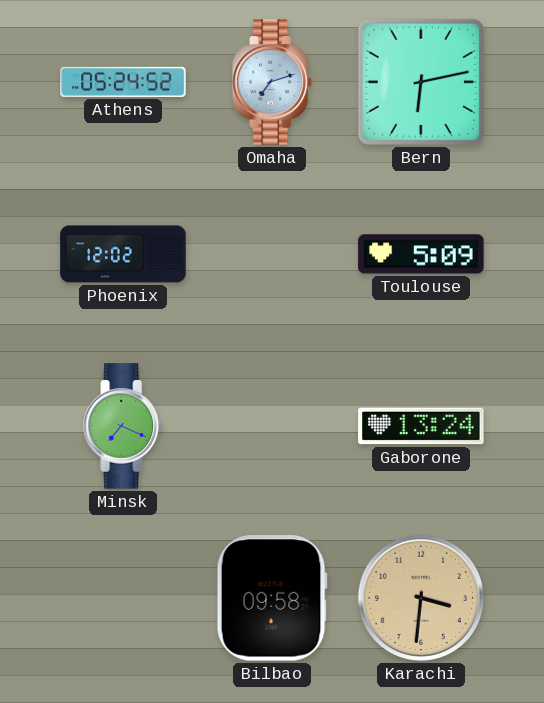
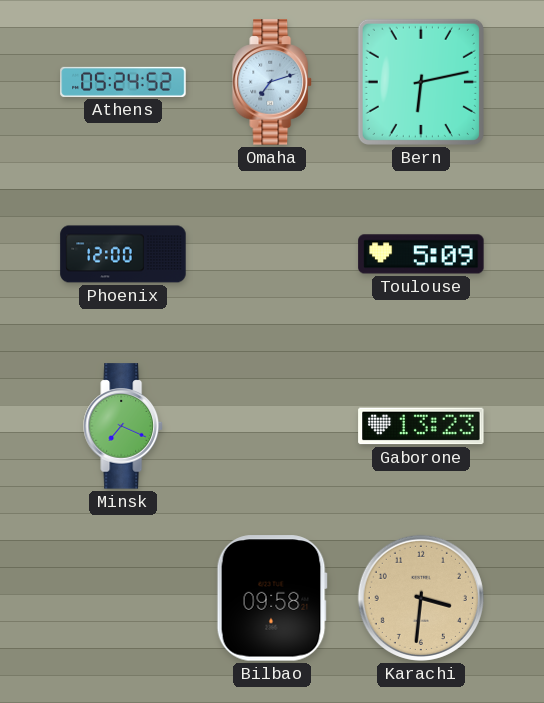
Phoenix: 12:02 -> 12:00
Gaborone: 13:24 -> 13:23
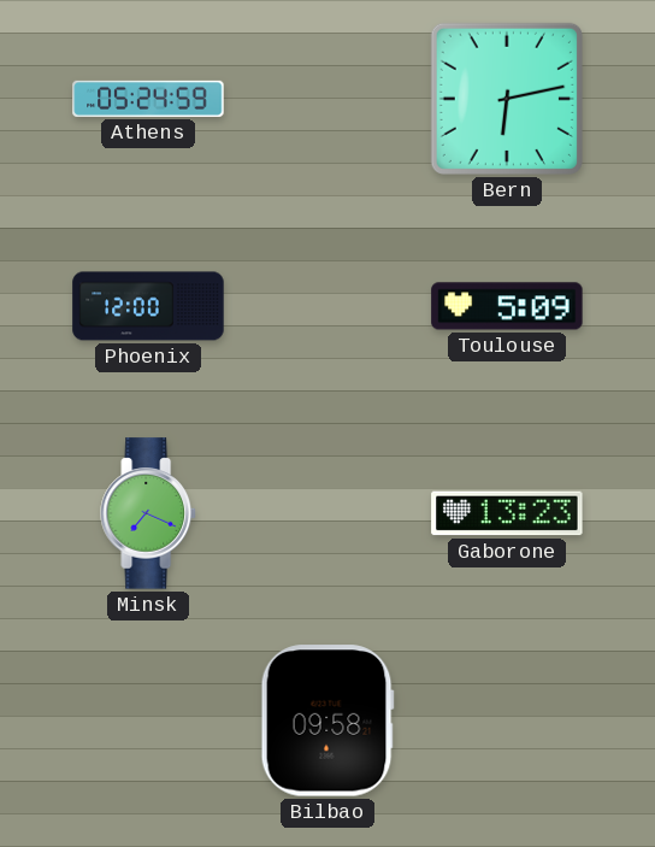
Athens: 05:24:52 -> 05:24:59
Omaha: 7:12 -> none
Karachi: 3:31 -> none
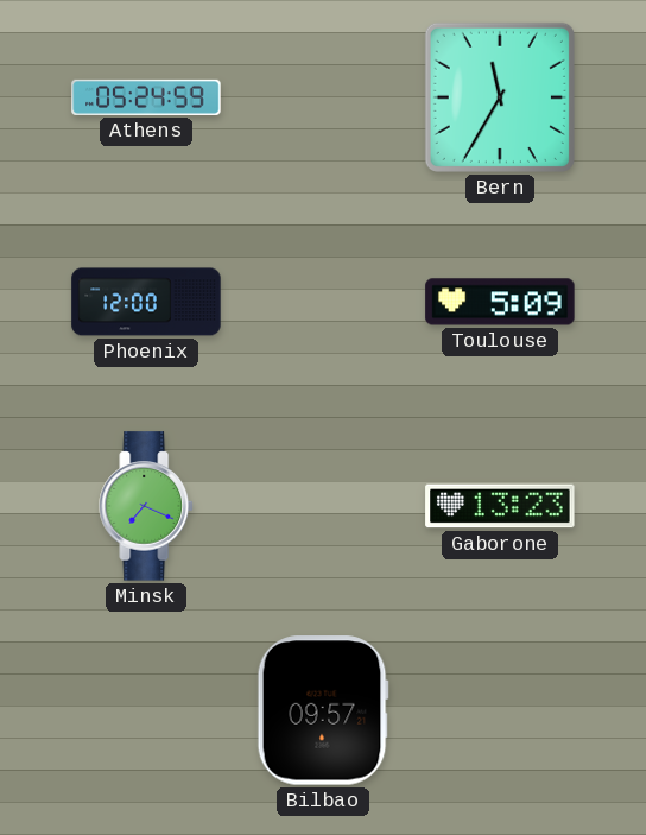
Bern: 6:13 -> 11:35
Bilbao: 09:58 -> 09:57
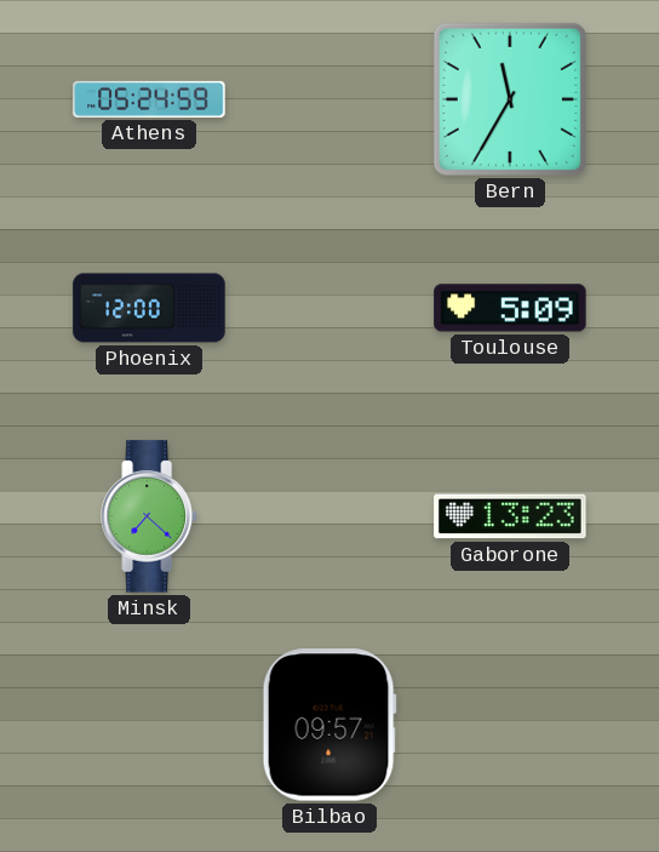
Minsk: 7:19 -> 7:22
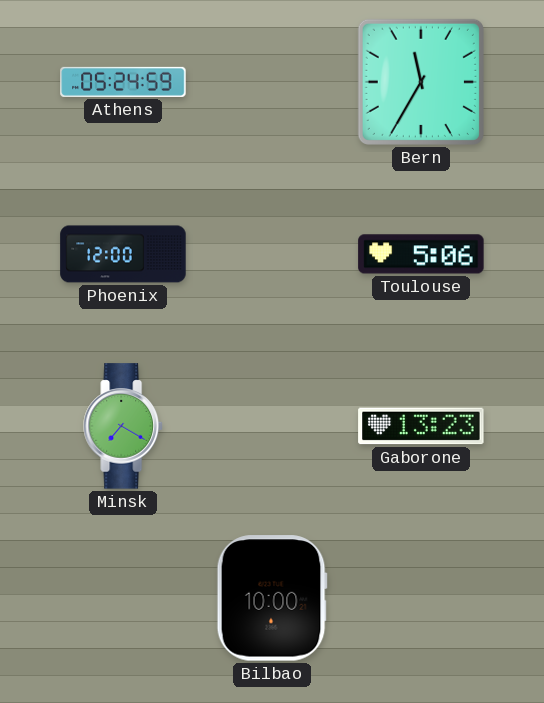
Toulouse: 5:09 -> 5:06
Minsk: 7:22 -> 7:20
Bilbao: 09:57 -> 10:00
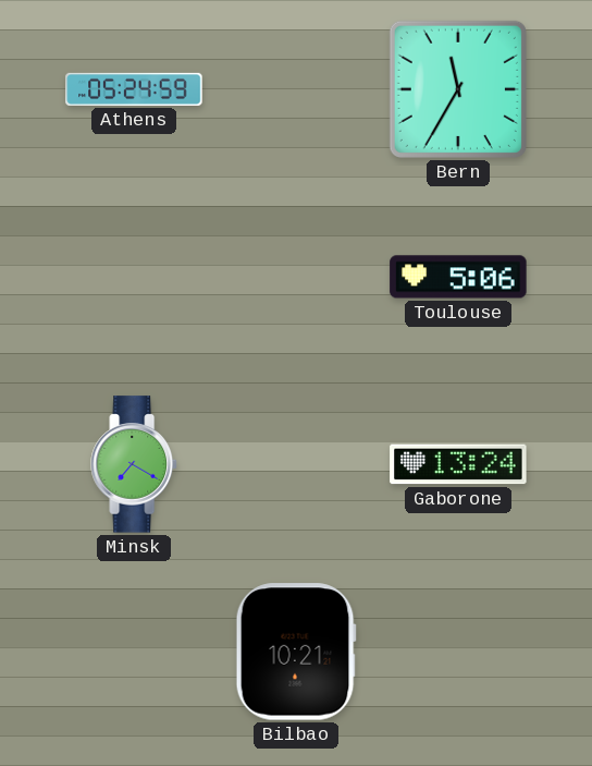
Phoenix: 12:00 -> none
Gaborone: 13:23 -> 13:24
Bilbao: 10:00 -> 10:21
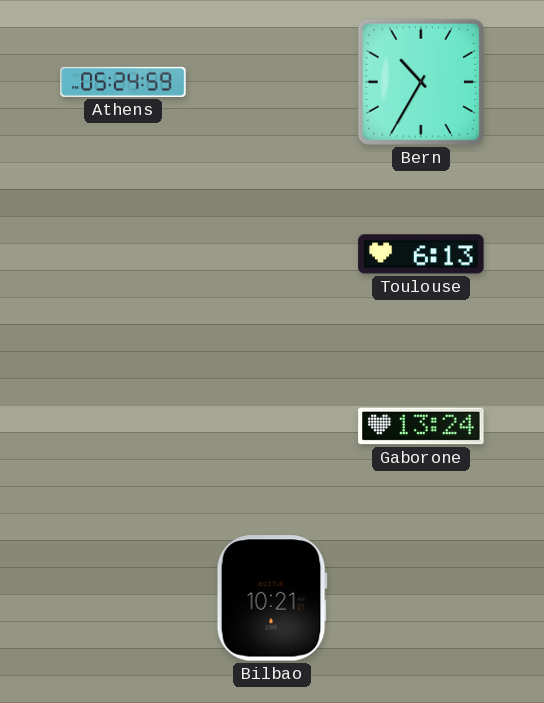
Bern: 11:35 -> 10:35
Toulouse: 5:06 -> 6:13
Minsk: 7:20 -> none
